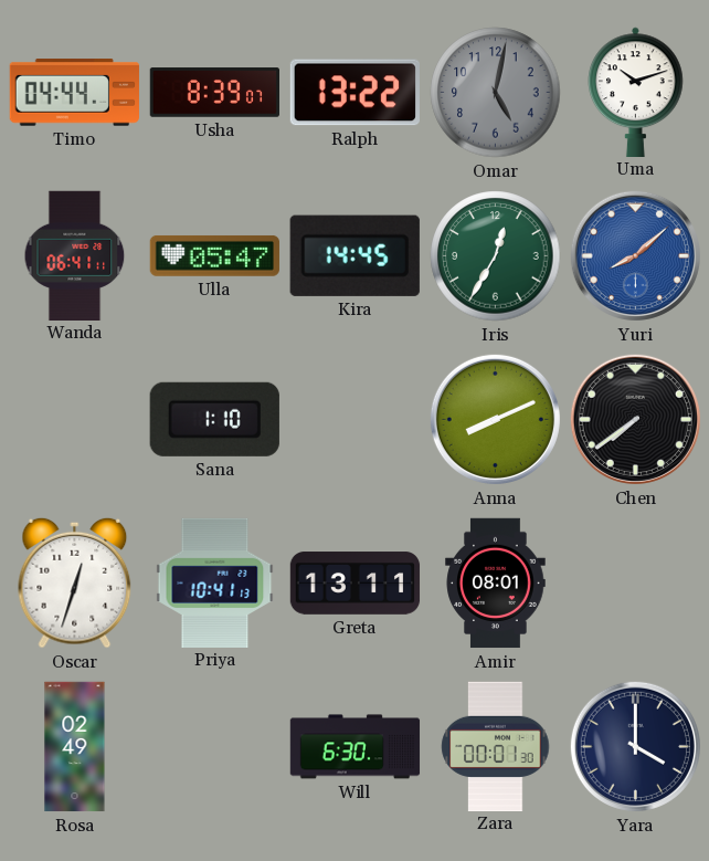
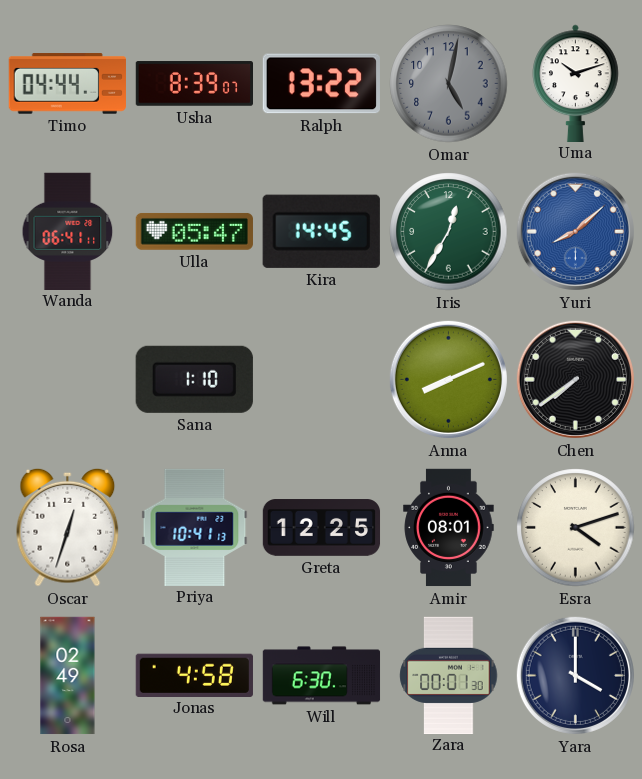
Greta: 13:11 -> 12:25
Esra: none -> 4:12
Jonas: none -> 4:58
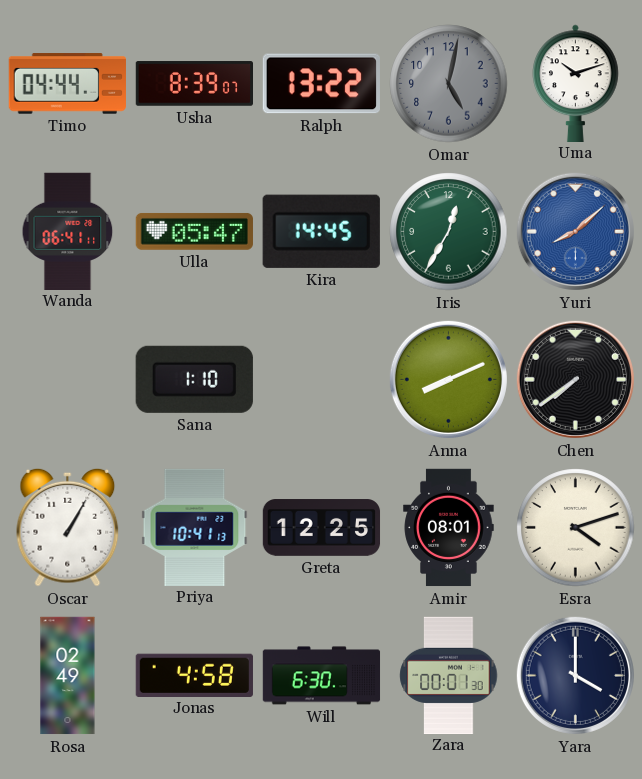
Oscar: 12:33 -> 1:05
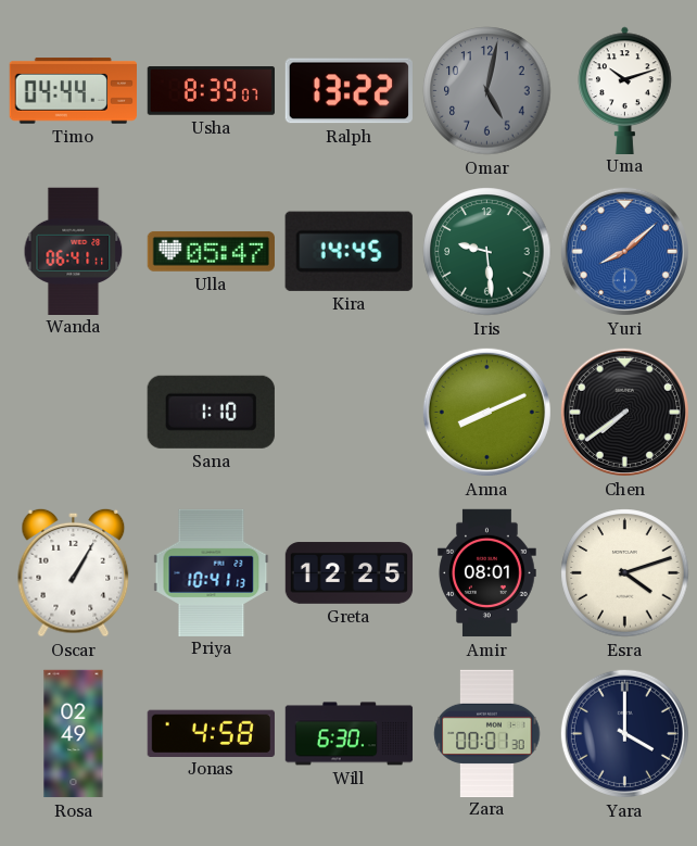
Iris: 12:35 -> 9:29
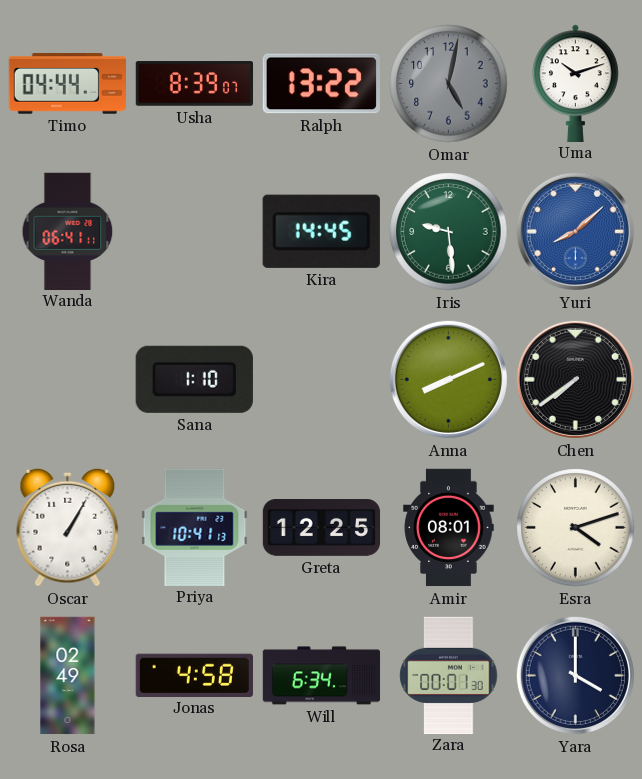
Ulla: 05:47 -> none
Will: 6:30 -> 6:34
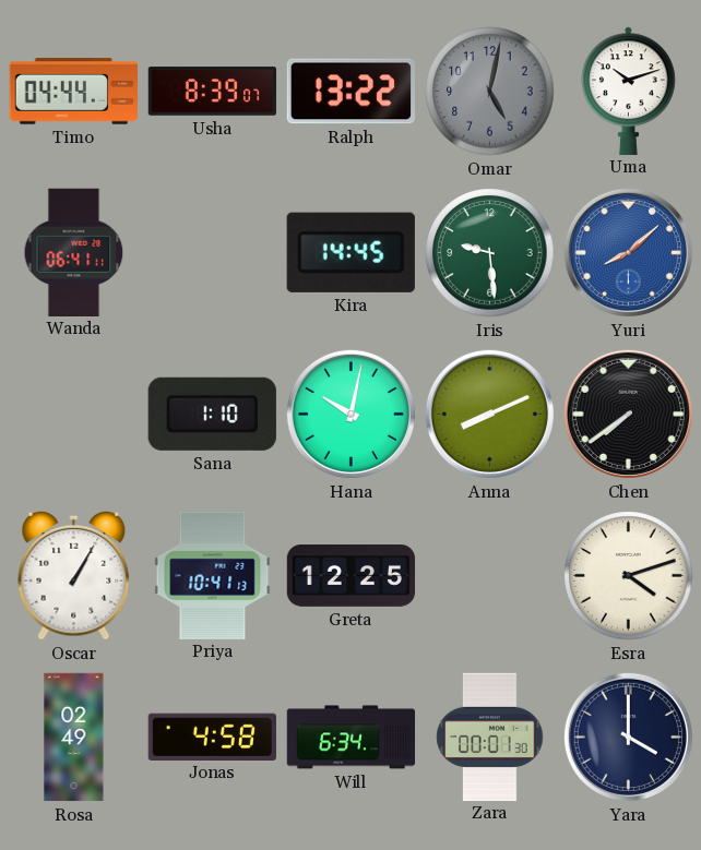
Hana: none -> 10:02
Amir: 08:01 -> none
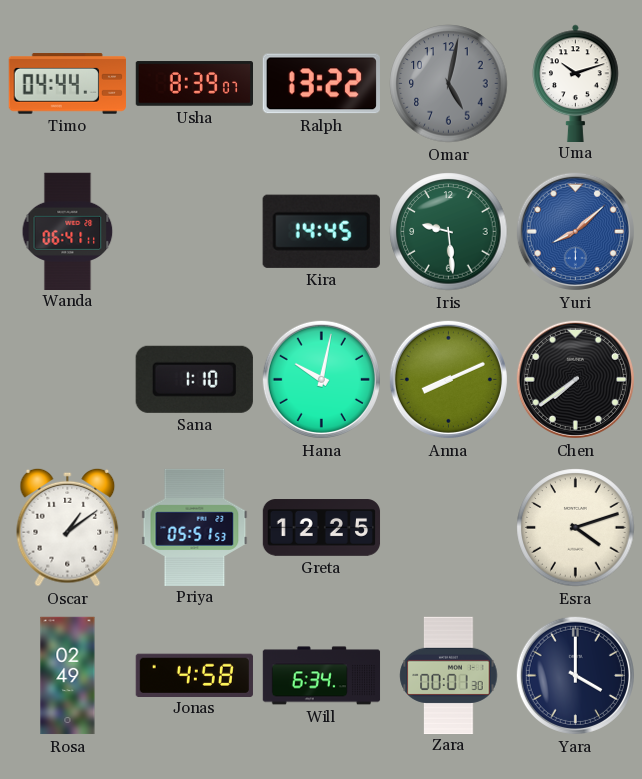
Oscar: 1:05 -> 1:09
Priya: 10:41 -> 05:51
